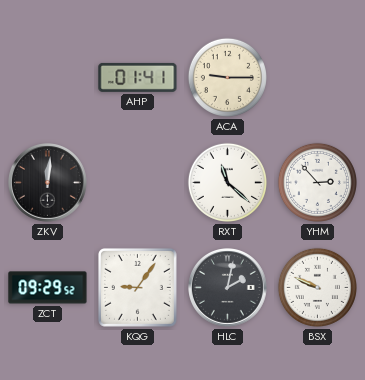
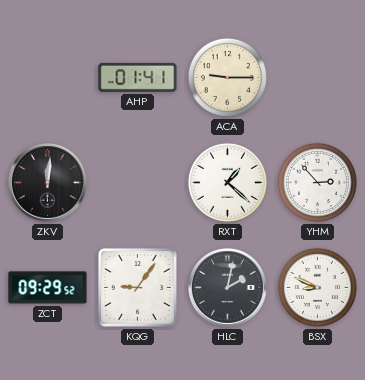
RXT: 11:22 -> 1:22
BSX: 9:49 -> 8:49
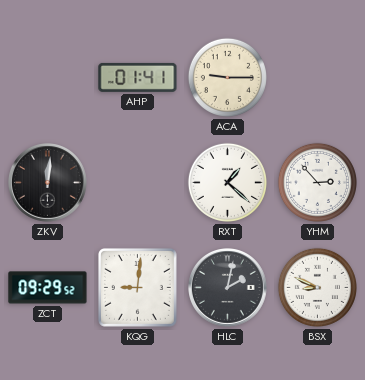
KQG: 9:06 -> 9:01
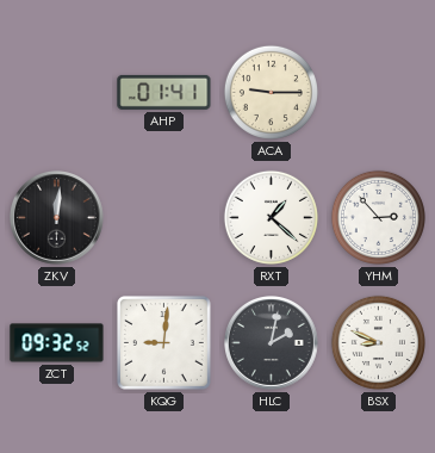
ZCT: 09:29 -> 09:32
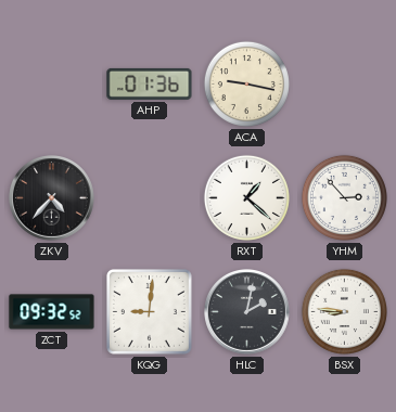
AHP: 01:41 -> 01:36
ACA: 9:15 -> 9:17
ZKV: 12:01 -> 4:37
BSX: 8:49 -> 8:46
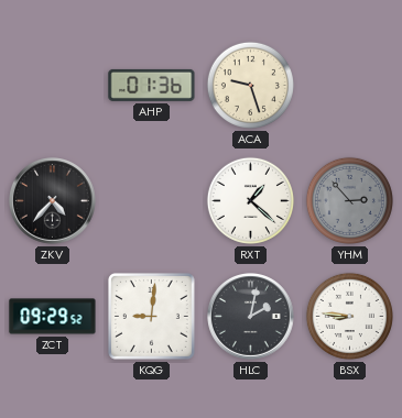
ACA: 9:17 -> 9:27
YHM dial: white -> grey
ZCT: 09:32 -> 09:29
